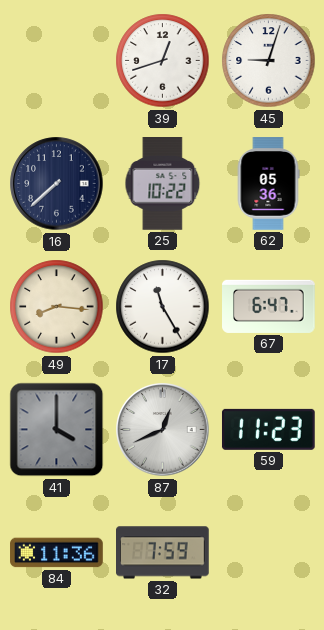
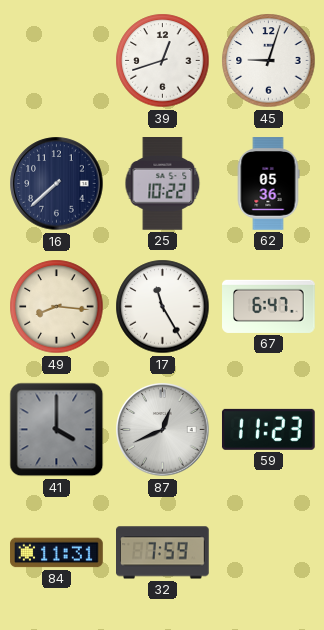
84: 11:36 -> 11:31
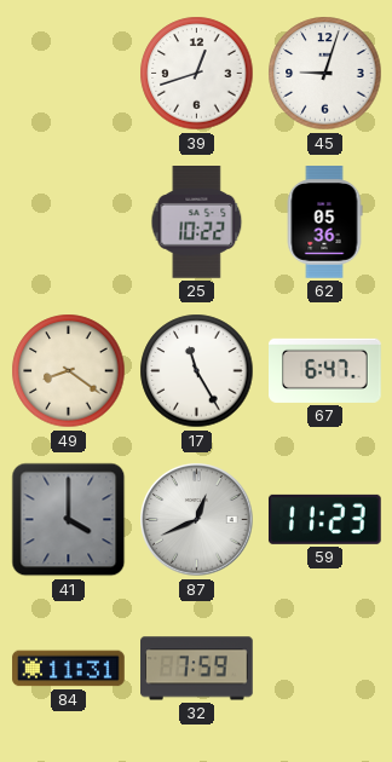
16: 7:38 -> none
49: 8:16 -> 8:21
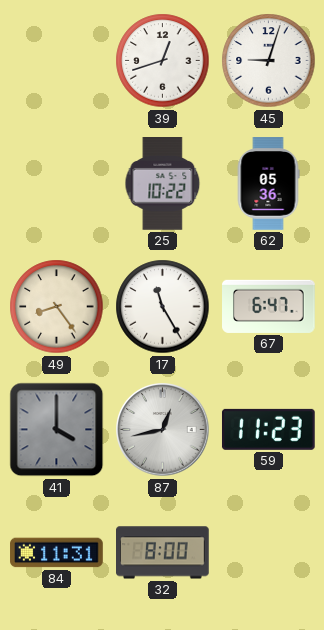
49: 8:21 -> 8:24
87: 12:41 -> 12:43
32: 7:59 -> 8:00
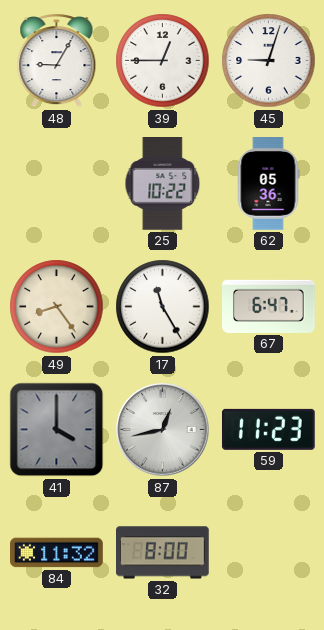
48: none -> 9:05
39: 12:42 -> 12:45
84: 11:31 -> 11:32
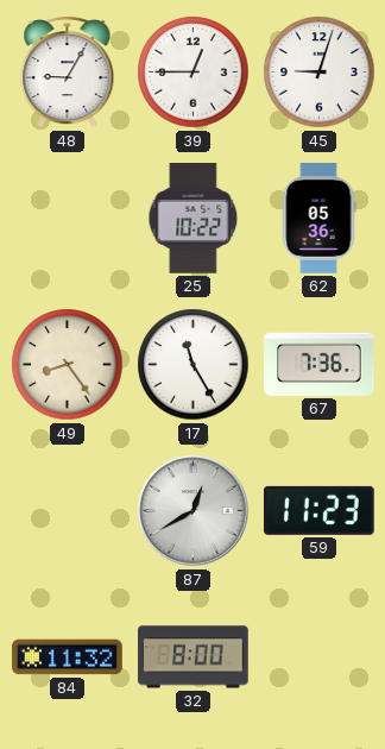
67: 6:47 -> 7:36
41: 4:00 -> none
87: 12:43 -> 12:40
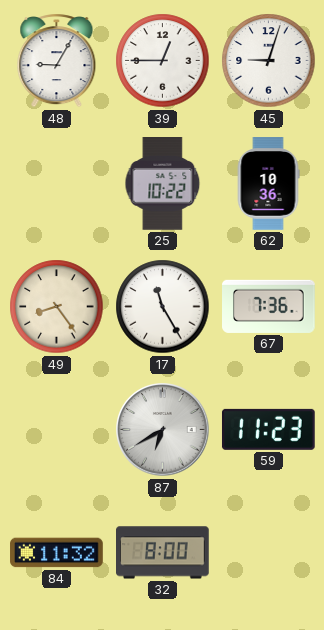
62: 05:36 -> 10:36
87: 12:40 -> 6:40
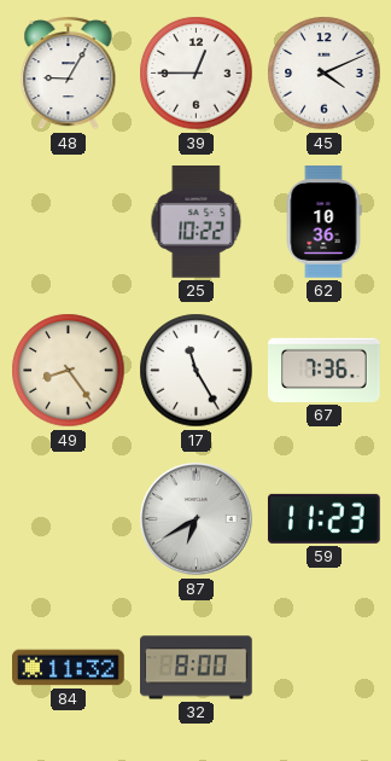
45: 9:03 -> 4:11
